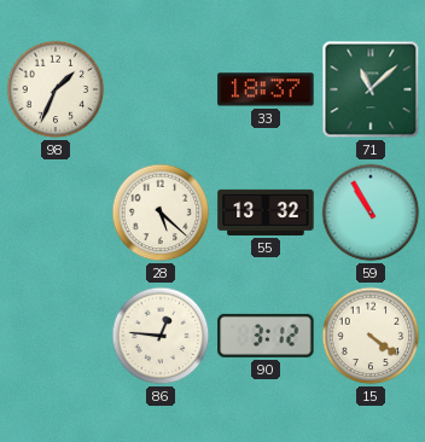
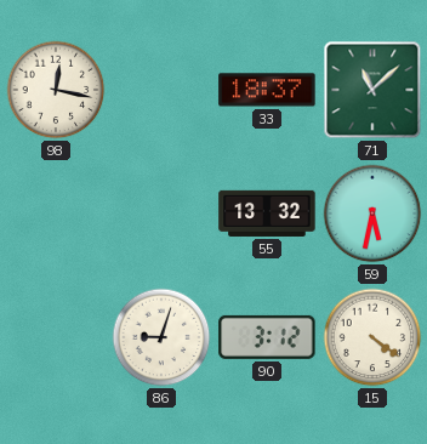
98: 1:34 -> 12:17
28: 5:22 -> none
59: 10:55 -> 5:32
86: 12:46 -> 9:03
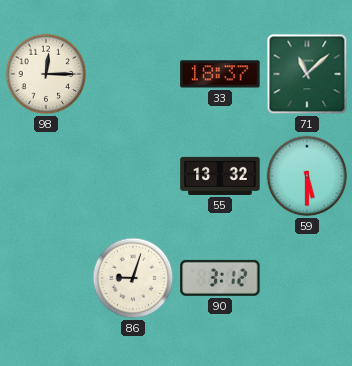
98: 12:17 -> 12:15
59: 5:32 -> 5:30
15: 4:21 -> none
